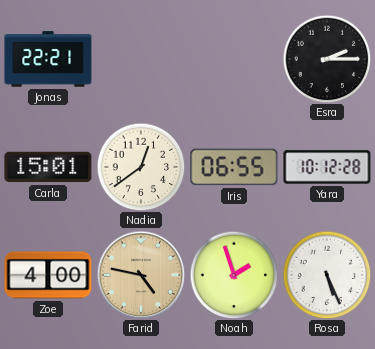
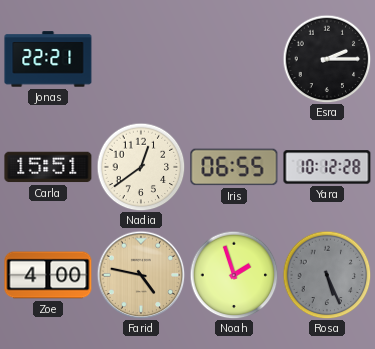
Carla: 15:01 -> 15:51
Rosa dial: white -> grey
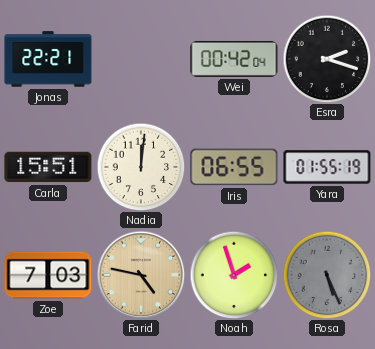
Wei: none -> 00:42
Esra: 2:15 -> 2:18
Nadia: 12:39 -> 12:01
Yara: 10:12 -> 01:55
Zoe: 4:00 -> 7:03
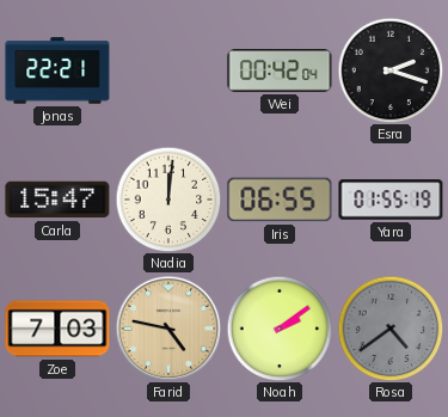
Carla: 15:51 -> 15:47
Noah: 1:57 -> 2:09
Rosa: 5:26 -> 4:39
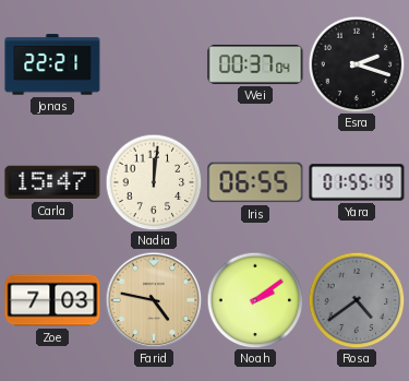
Wei: 00:42 -> 00:37
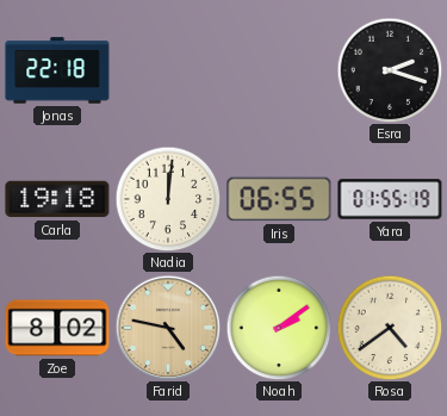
Jonas: 22:21 -> 22:18
Wei: 00:37 -> none
Carla: 15:47 -> 19:18
Zoe: 7:03 -> 8:02
Rosa dial: grey -> cream
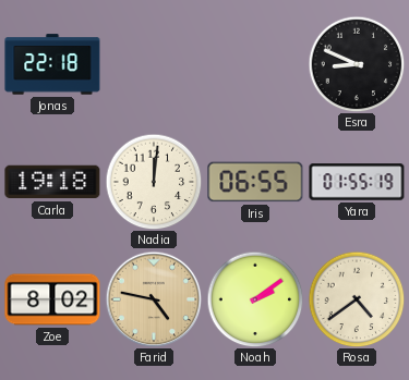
Esra: 2:18 -> 8:49
